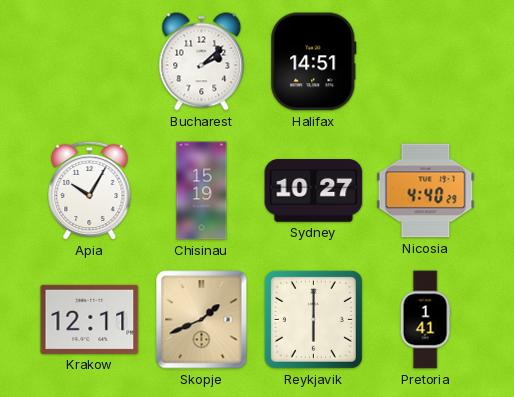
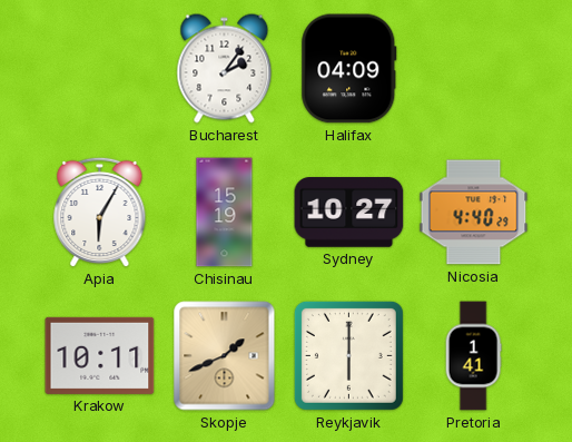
Bucharest: 2:08 -> 2:06
Halifax: 14:51 -> 04:09
Apia: 10:05 -> 6:05
Krakow: 12:11 -> 10:11
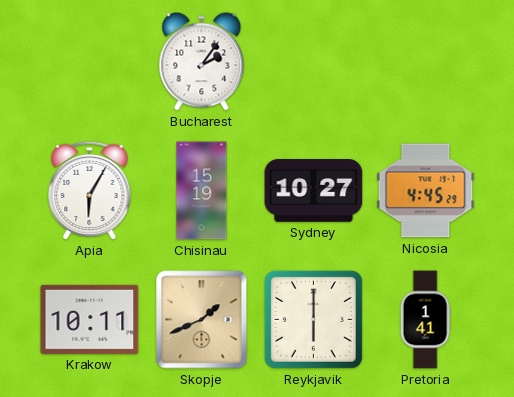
Halifax: 04:09 -> none
Nicosia: 4:40 -> 4:45
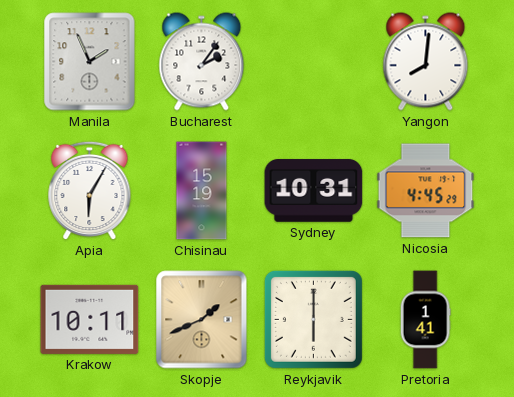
Manila: none -> 1:56
Yangon: none -> 8:01
Sydney: 10:27 -> 10:31
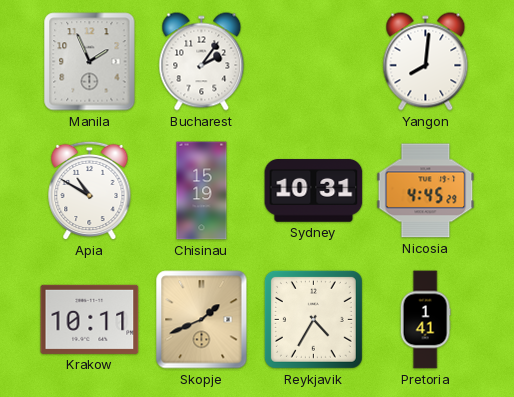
Apia: 6:05 -> 10:50
Reykjavik: 6:00 -> 4:35
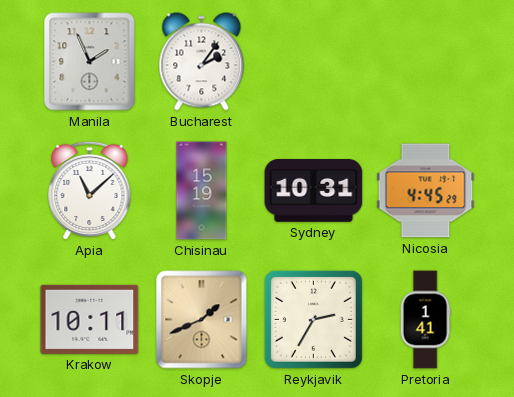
Yangon: 8:01 -> none
Apia: 10:50 -> 11:08
Reykjavik: 4:35 -> 2:35
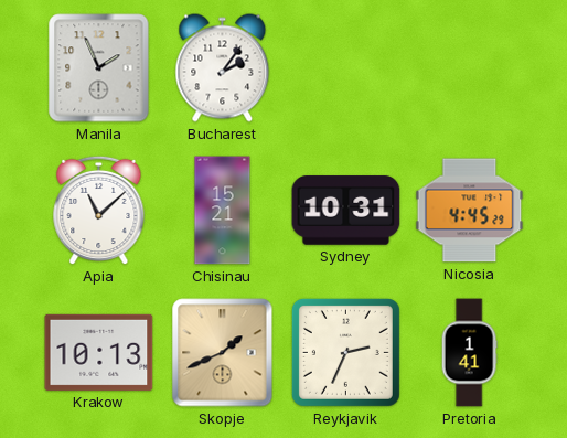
Chisinau: 15:19 -> 15:21
Krakow: 10:11 -> 10:13
Reykjavik: 2:35 -> 2:34
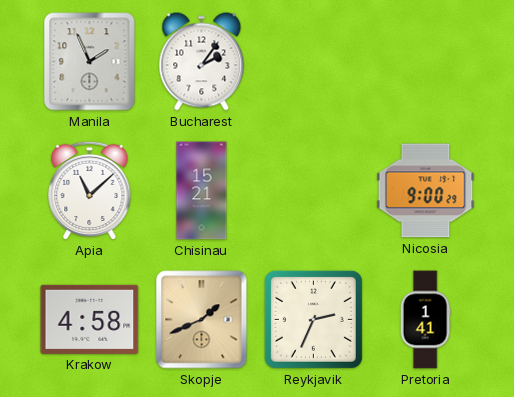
Sydney: 10:31 -> none
Nicosia: 4:45 -> 9:00
Krakow: 10:13 -> 4:58
